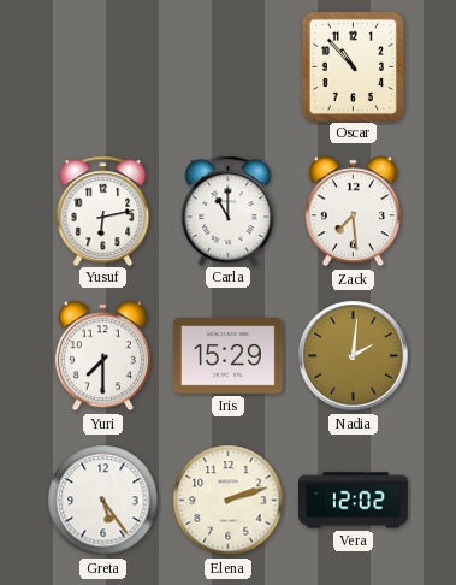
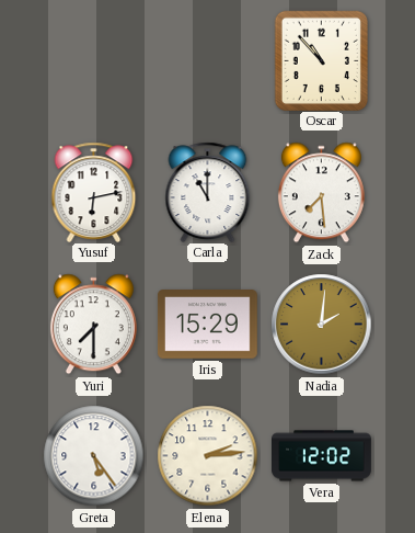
Elena: 2:12 -> 2:14
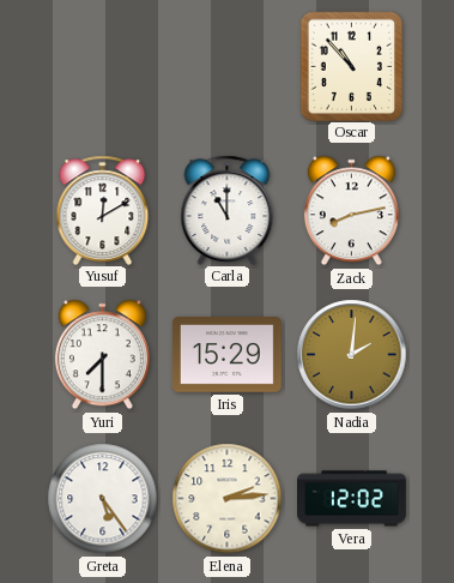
Yusuf: 6:13 -> 12:10
Zack: 7:29 -> 8:13
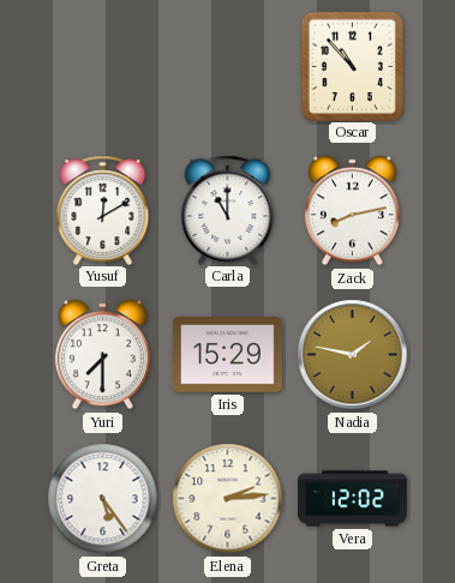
Nadia: 2:01 -> 1:47
